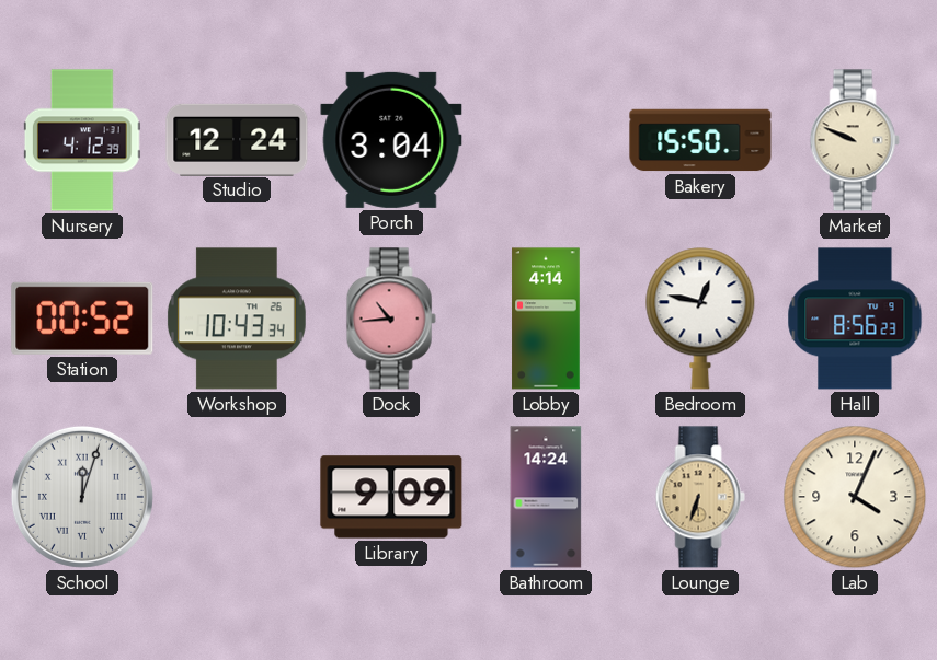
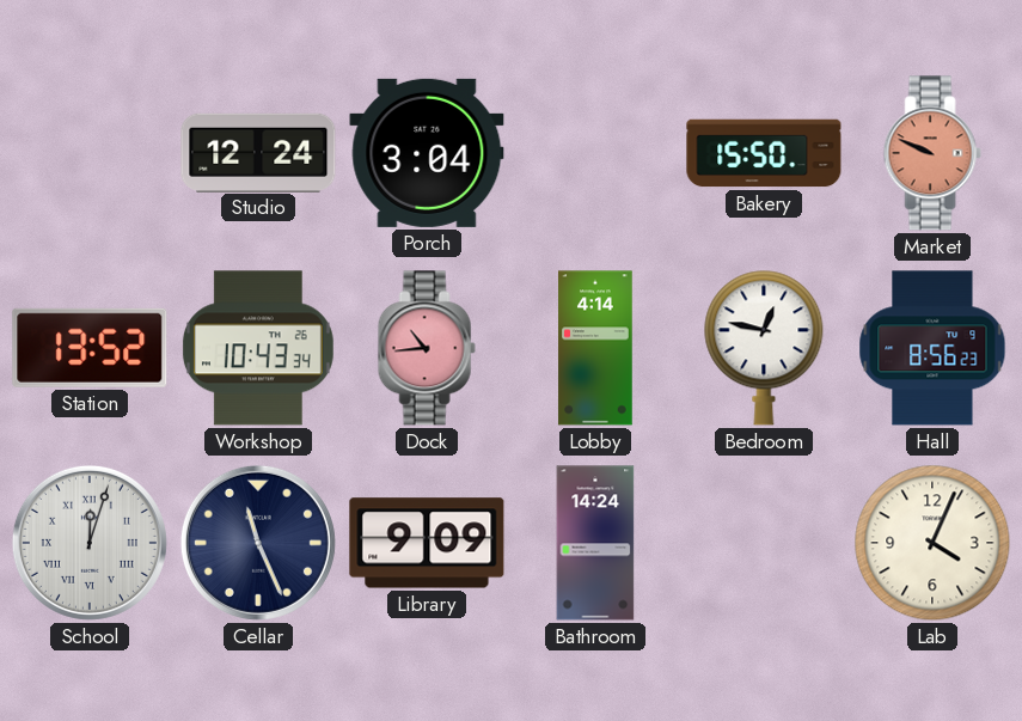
Nursery: 4:12 -> none
Market dial: cream -> salmon
Station: 00:52 -> 13:52
Cellar: none -> 11:26
Lounge: 6:33 -> none
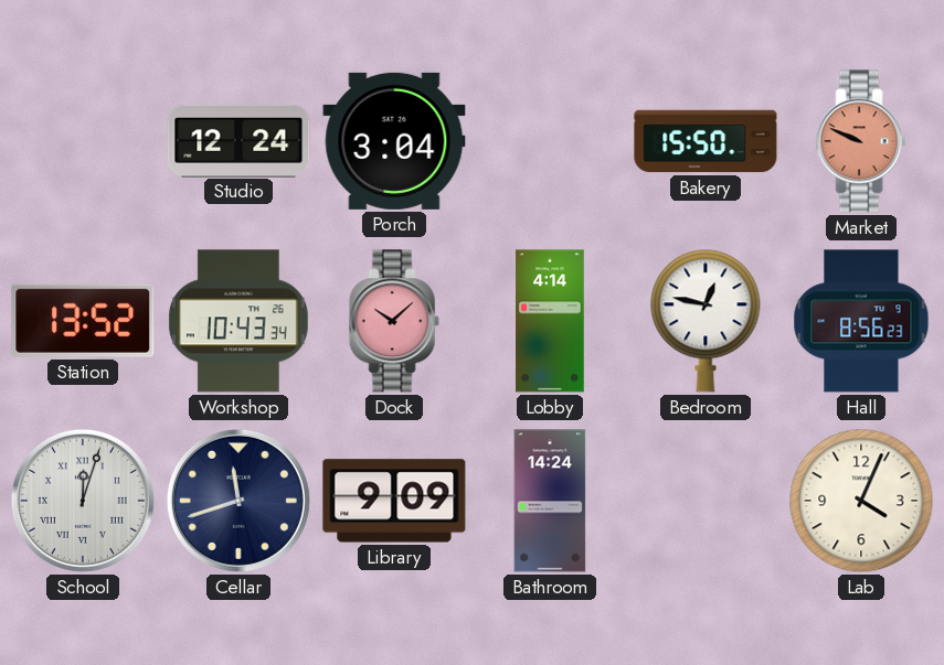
Dock: 10:44 -> 10:08
Cellar: 11:26 -> 11:42
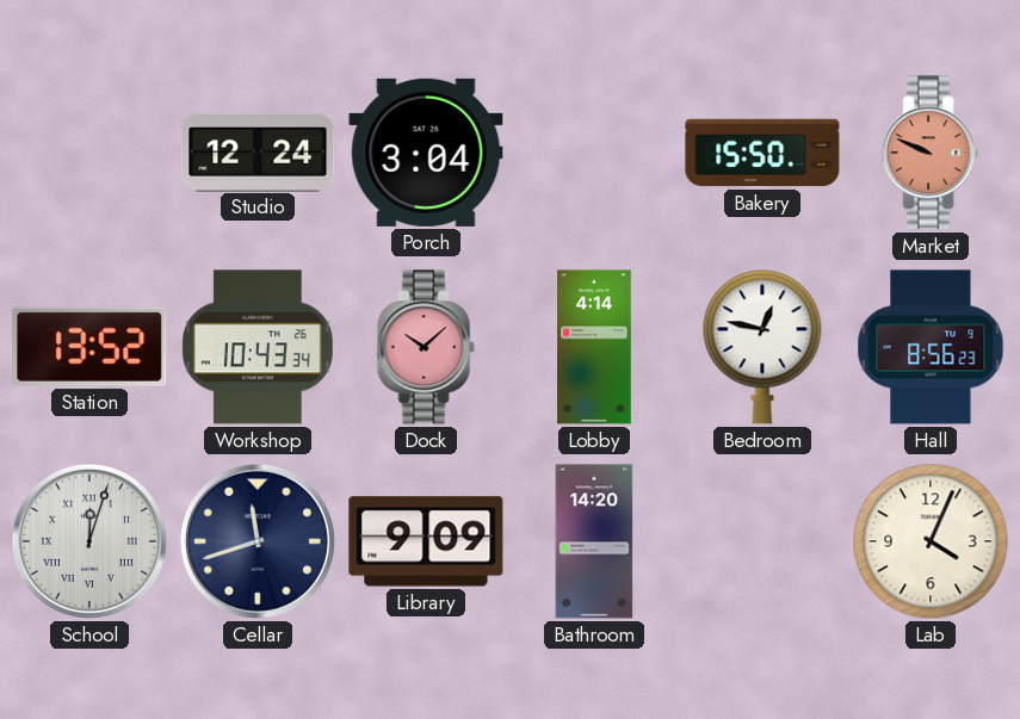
Bathroom: 14:24 -> 14:20
